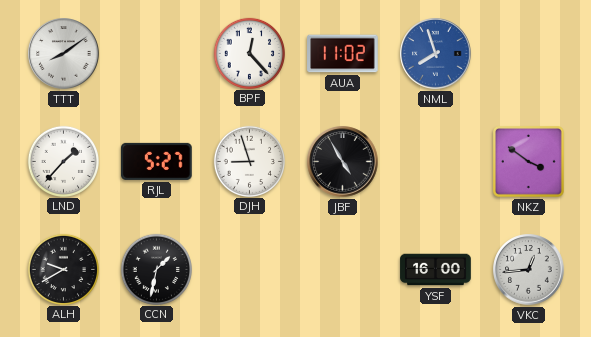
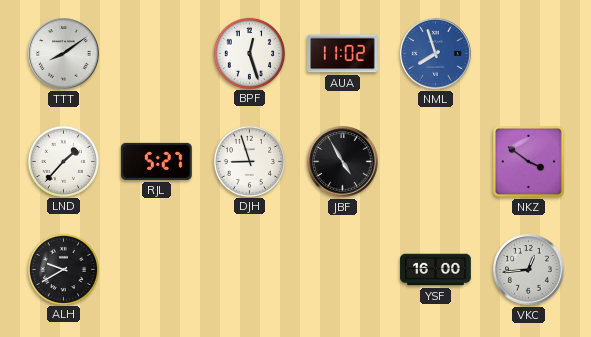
BPF: 12:23 -> 12:27
CCN: 1:32 -> none
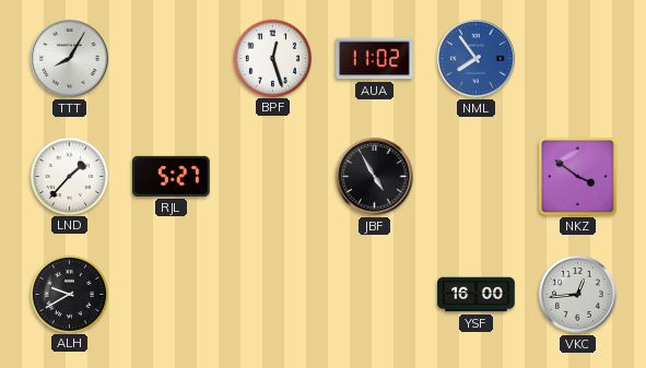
TTT: 8:09 -> 8:05
NML: 7:57 -> 7:54
DJH: 8:57 -> none
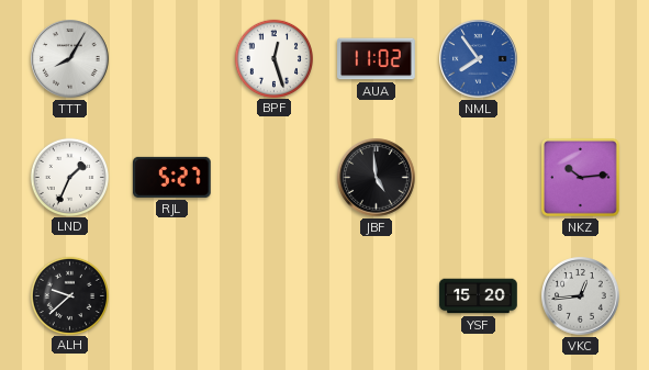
LND: 1:37 -> 1:34
JBF: 4:55 -> 4:59
NKZ: 3:51 -> 10:14
ALH: 9:40 -> 9:38
YSF: 16:00 -> 15:20
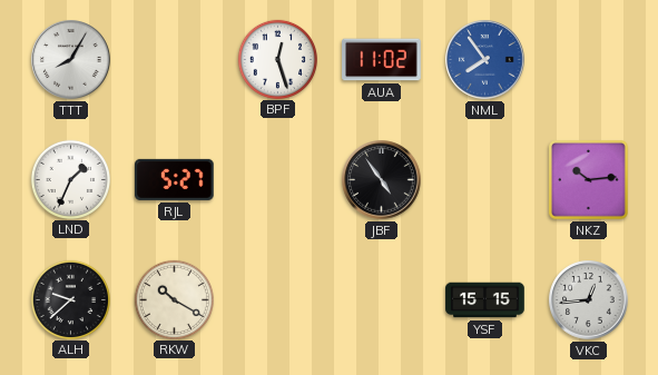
JBF: 4:59 -> 4:54
RKW: none -> 10:20
YSF: 15:20 -> 15:15
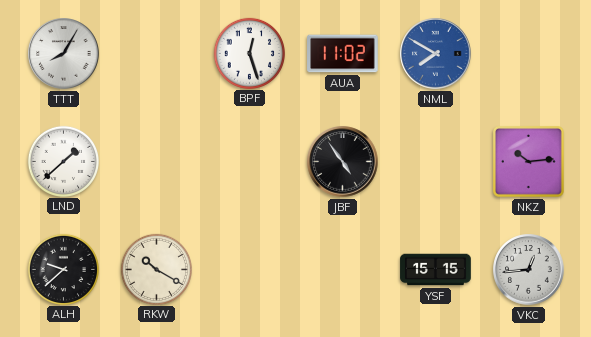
NML: 7:54 -> 7:50
LND: 1:34 -> 1:38
RJL: 5:27 -> none
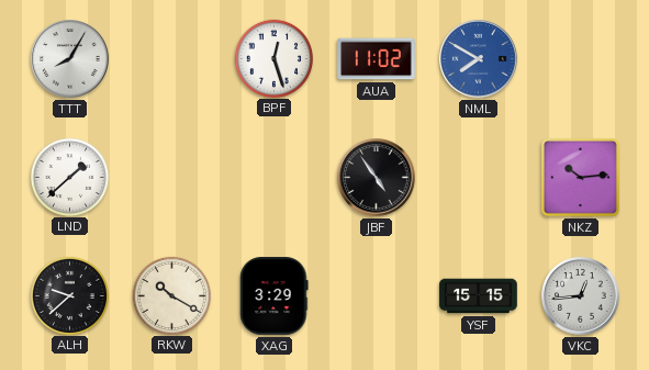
XAG: none -> 3:29
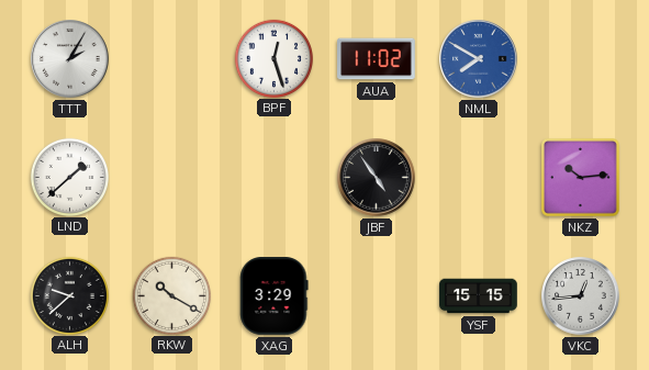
TTT: 8:05 -> 2:05
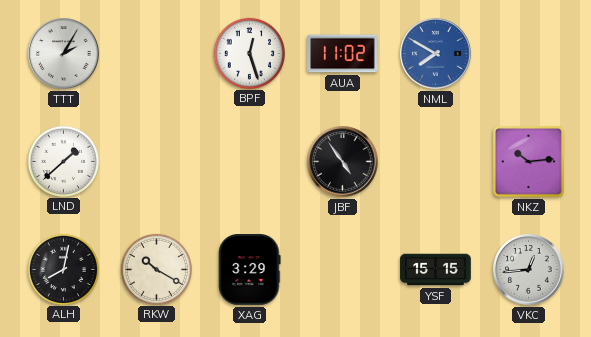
ALH: 9:38 -> 8:02
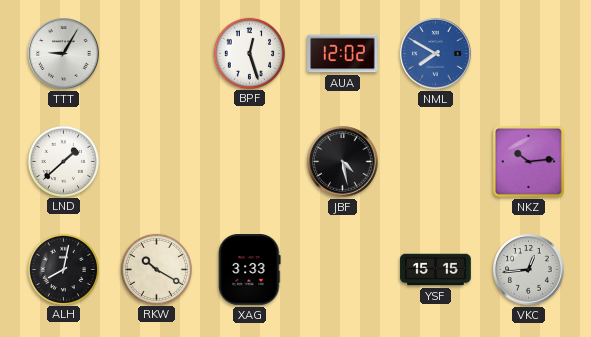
TTT: 2:05 -> 9:05
AUA: 11:02 -> 12:02
JBF: 4:54 -> 4:28
XAG: 3:29 -> 3:33
